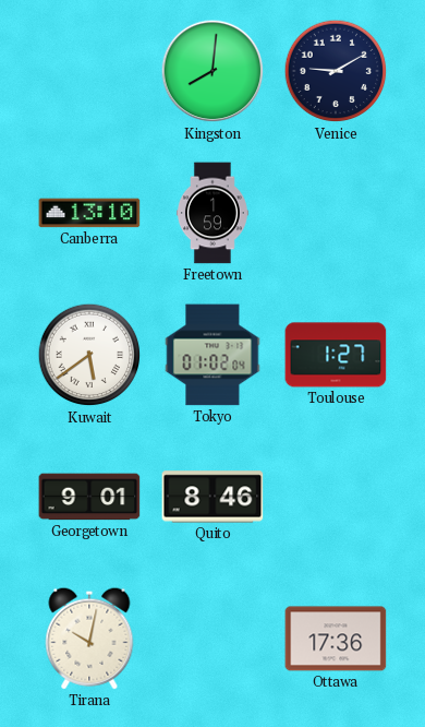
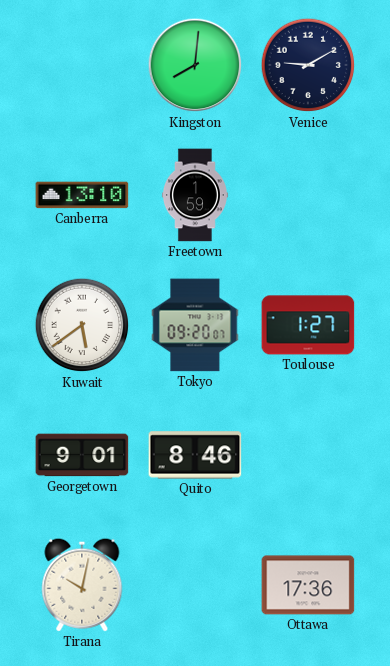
Tokyo: 01:02 -> 09:20
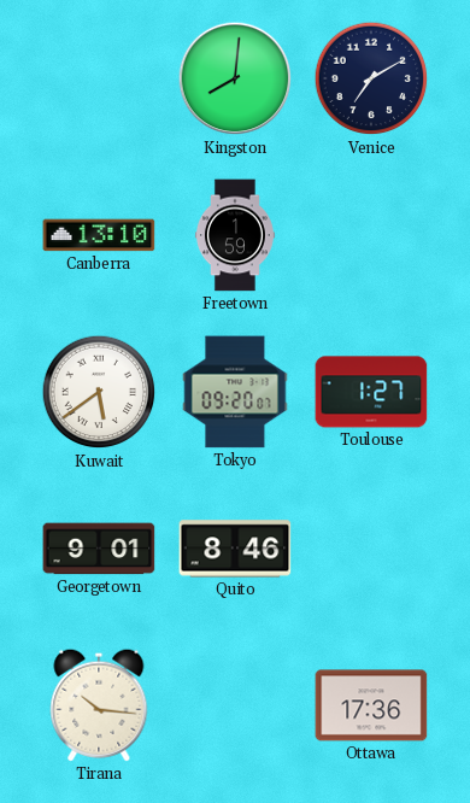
Venice: 9:10 -> 7:10
Tirana: 10:02 -> 10:16
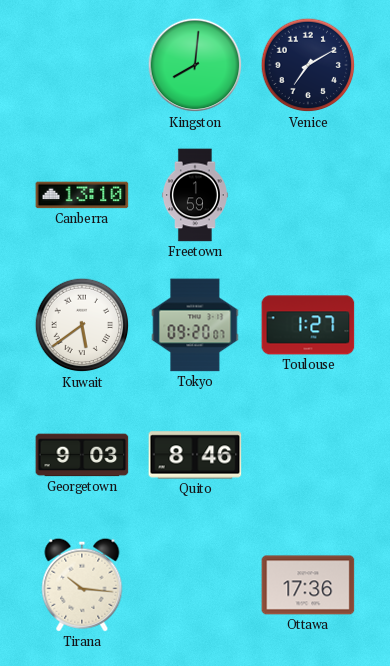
Georgetown: 9:01 -> 9:03
